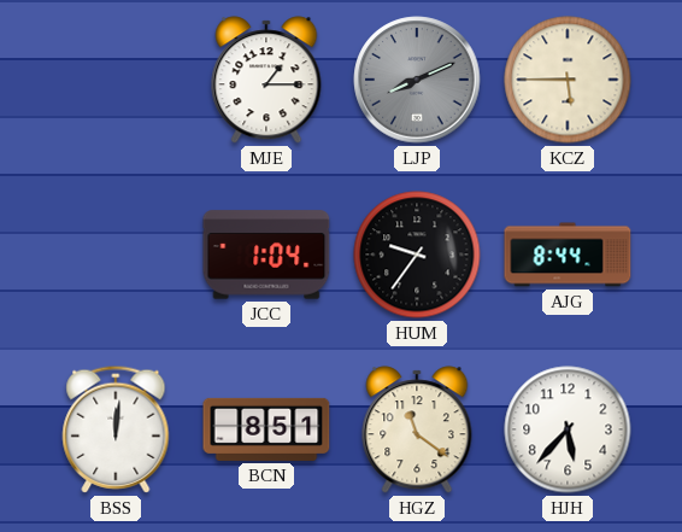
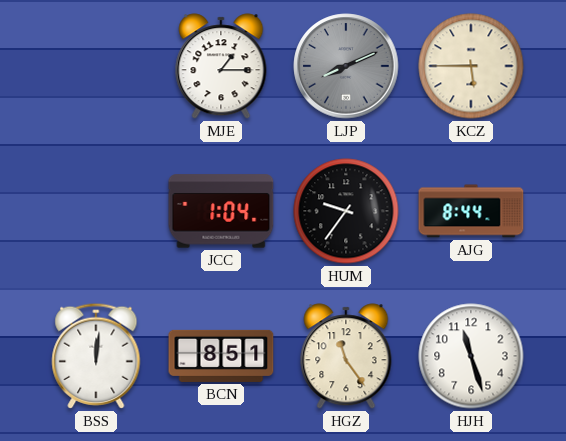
HGZ: 11:21 -> 11:24
HJH: 5:37 -> 11:27
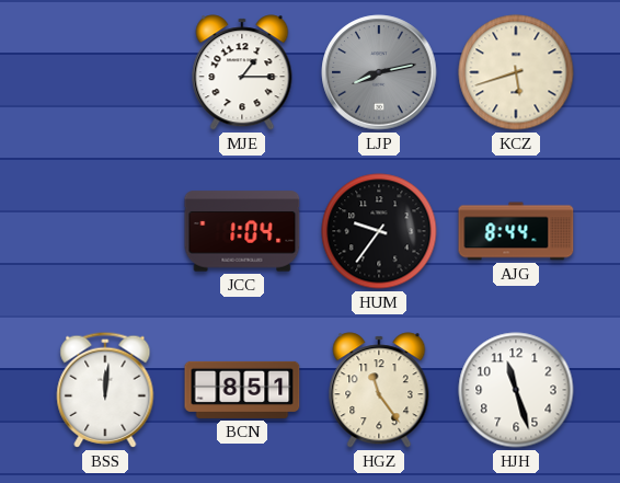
LJP: 8:11 -> 8:13
KCZ: 5:45 -> 5:42
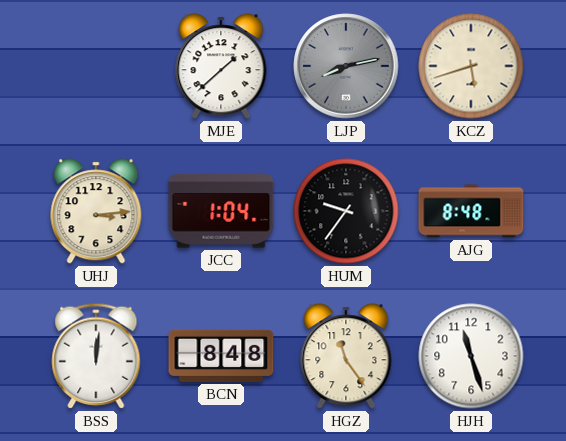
MJE: 1:15 -> 1:38
UHJ: none -> 3:14
AJG: 8:44 -> 8:48
BCN: 8:51 -> 8:48
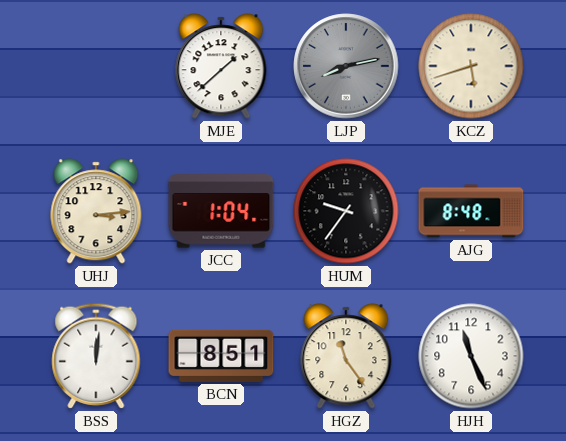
BCN: 8:48 -> 8:51
HJH: 11:27 -> 11:26
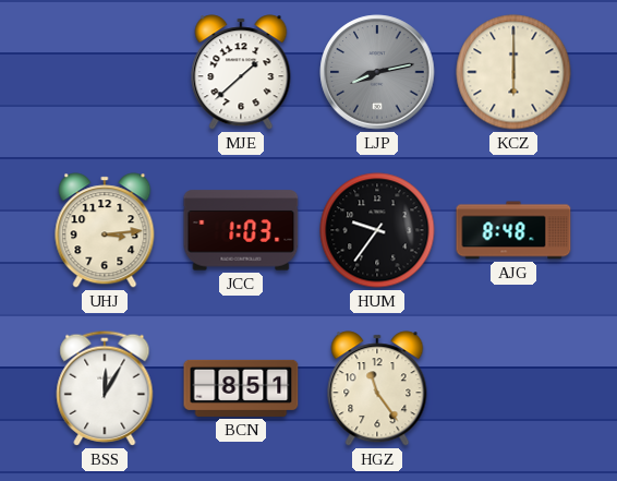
KCZ: 5:42 -> 6:00
JCC: 1:04 -> 1:03
BSS: 12:01 -> 12:05
HJH: 11:26 -> none
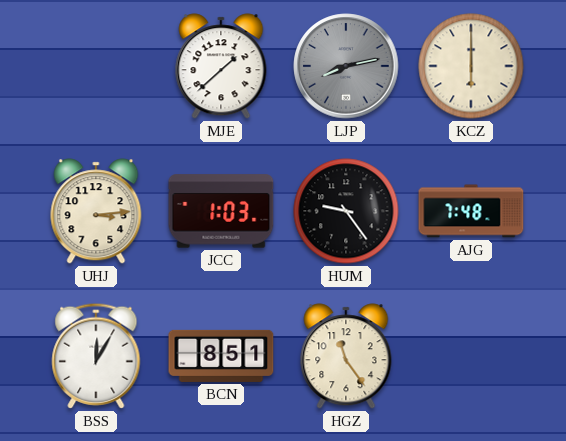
HUM: 9:36 -> 9:24
AJG: 8:48 -> 7:48
